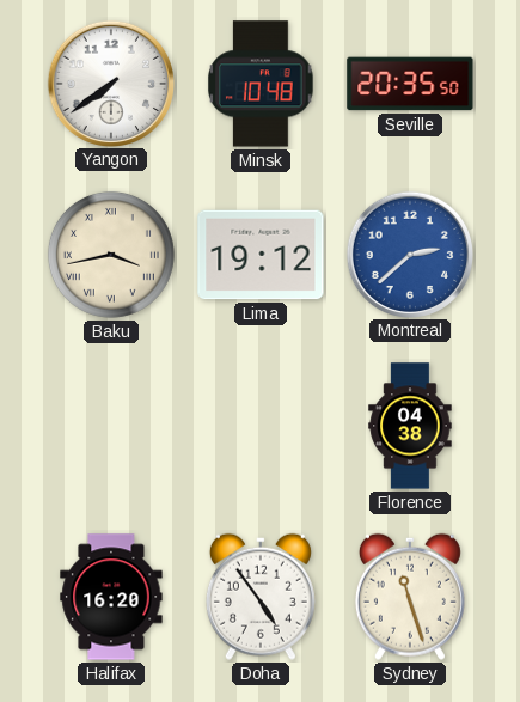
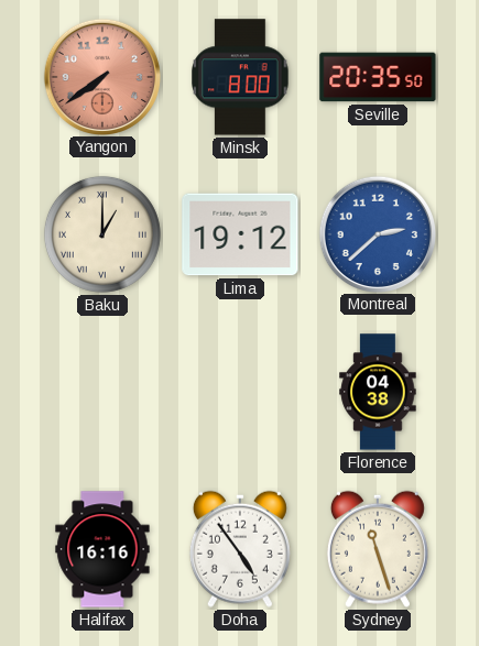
Yangon dial: white -> salmon
Minsk: 10:48 -> 8:00
Baku: 3:43 -> 1:00
Halifax: 16:20 -> 16:16
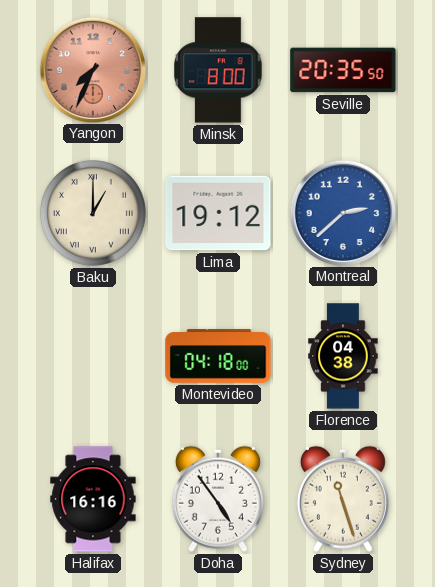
Yangon: 7:39 -> 7:34
Montevideo: none -> 04:18
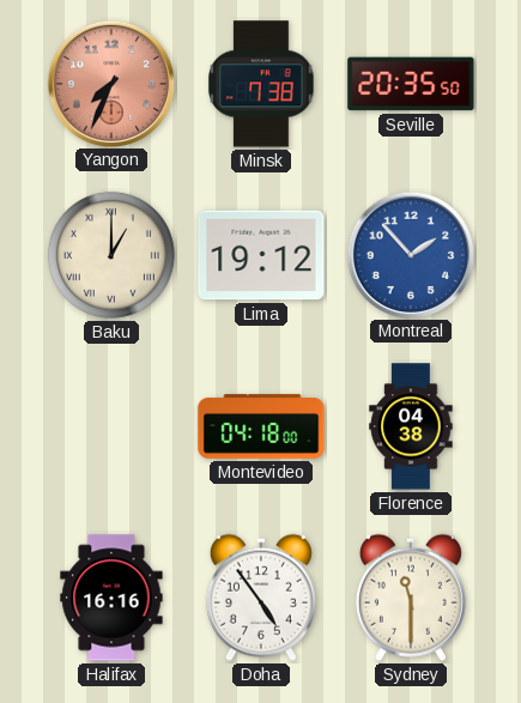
Minsk: 8:00 -> 7:38
Montreal: 2:38 -> 1:53
Sydney: 11:27 -> 11:30
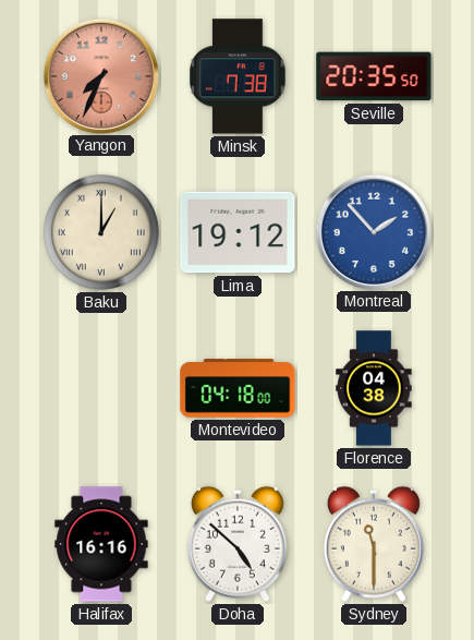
Doha: 4:54 -> 4:52
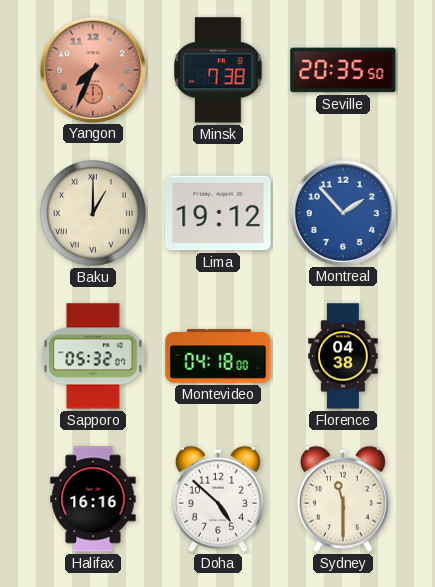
Sapporo: none -> 05:32
